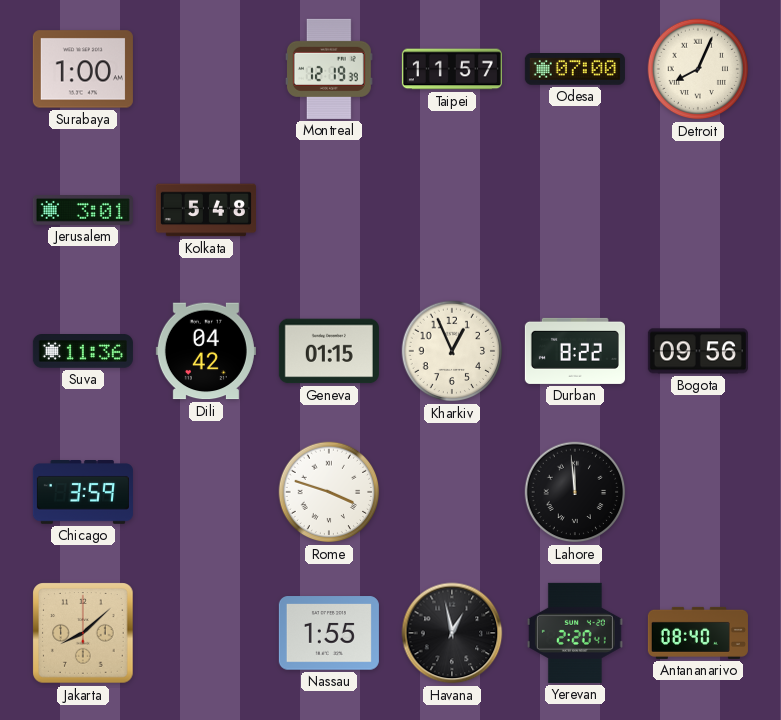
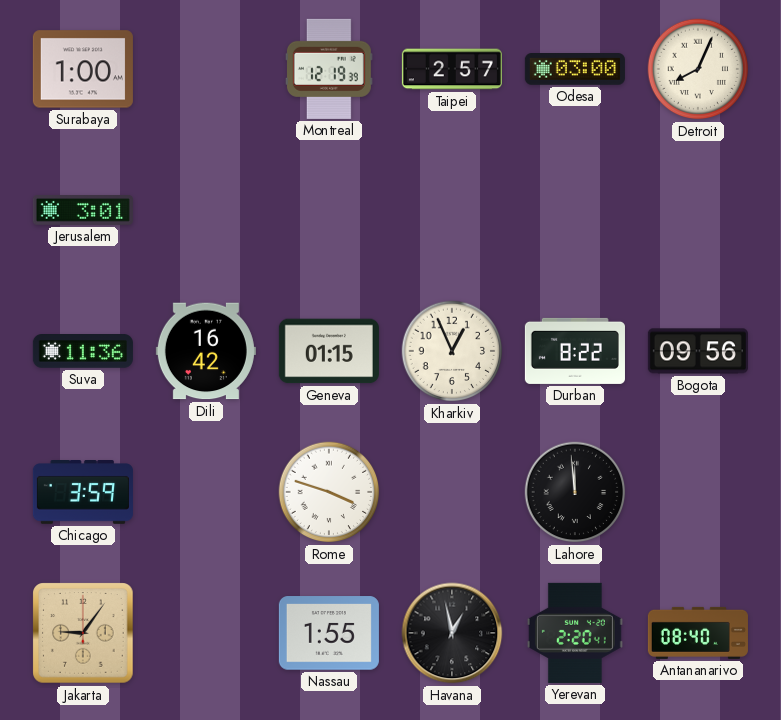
Taipei: 11:57 -> 2:57
Odesa: 07:00 -> 03:00
Kolkata: 5:48 -> none
Dili: 04:42 -> 16:42
Jakarta: 8:08 -> 9:06
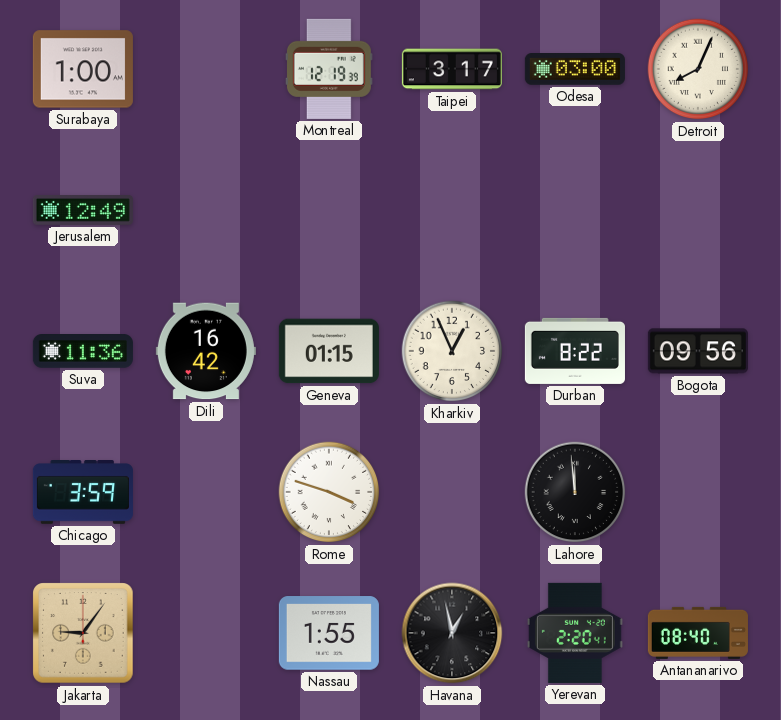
Taipei: 2:57 -> 3:17
Jerusalem: 3:01 -> 12:49
